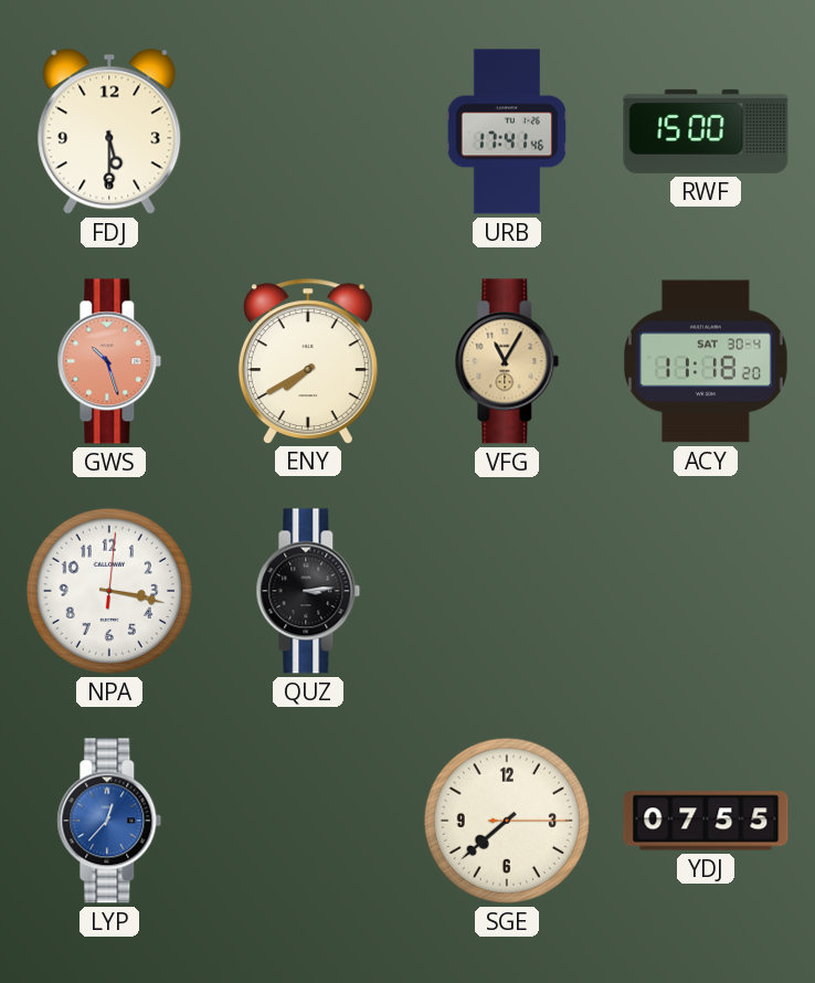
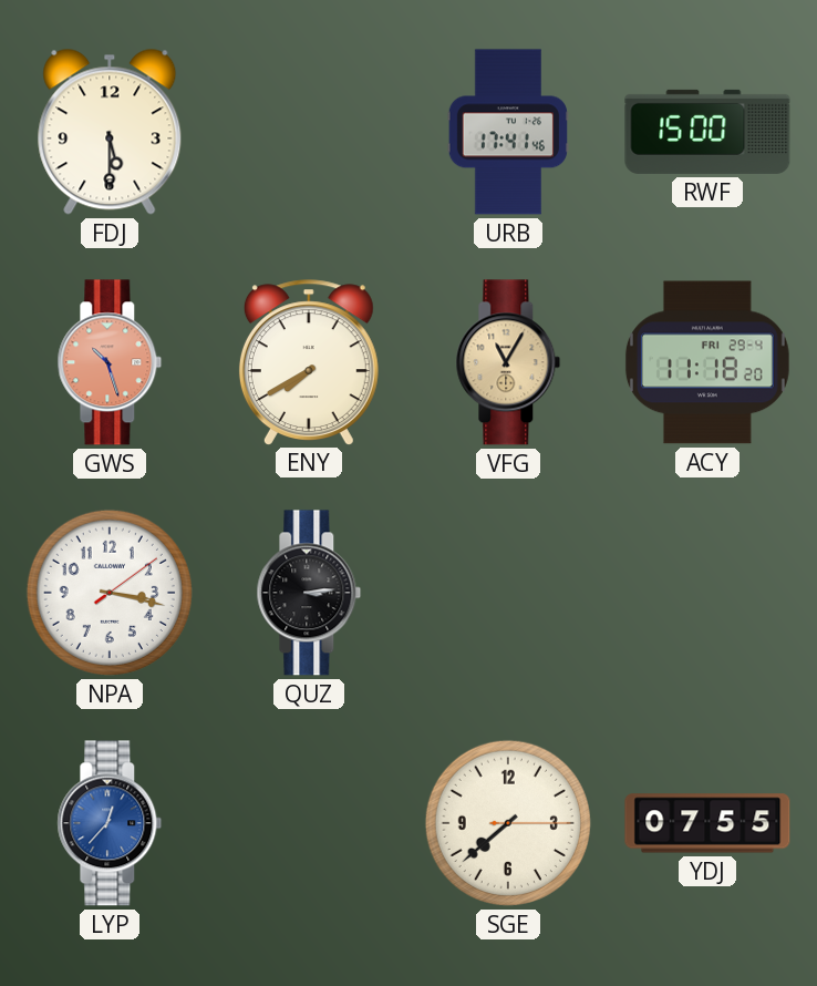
ACY date: SAT 30-4 -> FRI 29-4
NPA: 3:17:01 -> 3:17:09
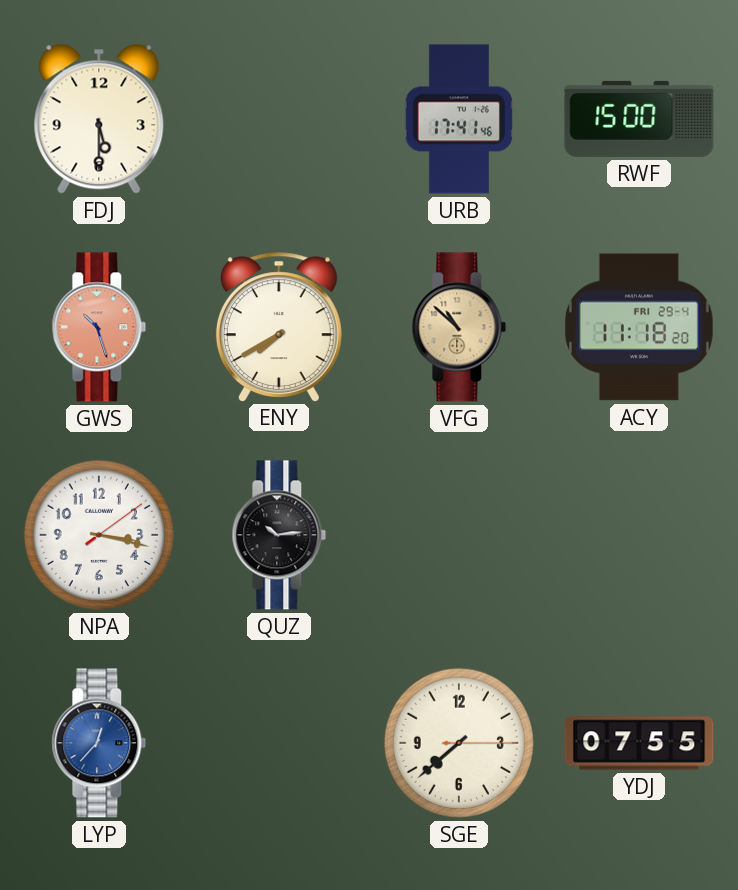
VFG: 11:05 -> 10:52
QUZ: 3:14 -> 10:14
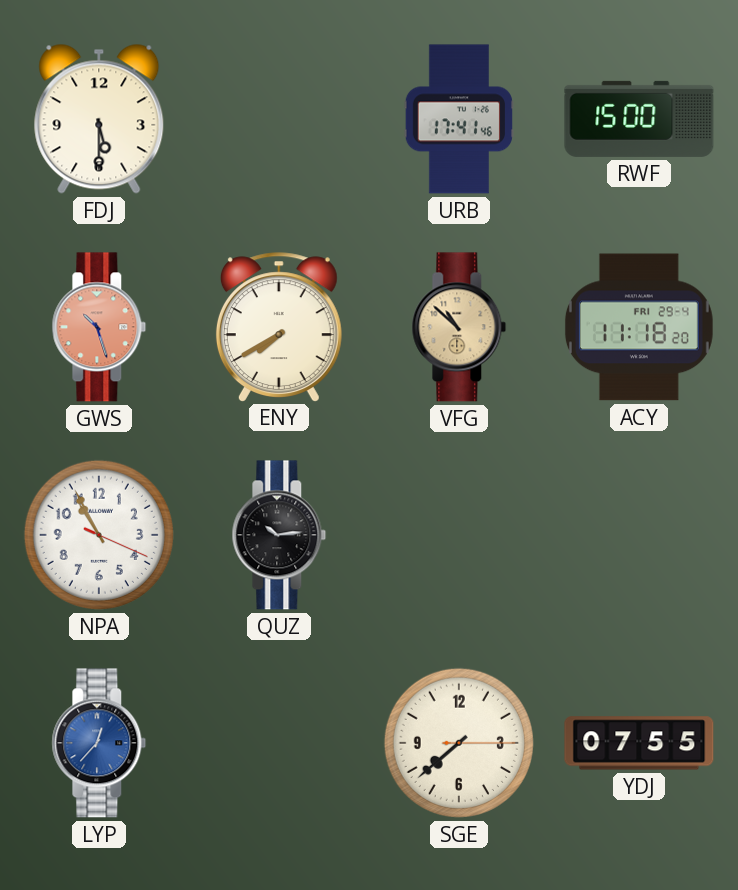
NPA: 3:17 -> 10:55
